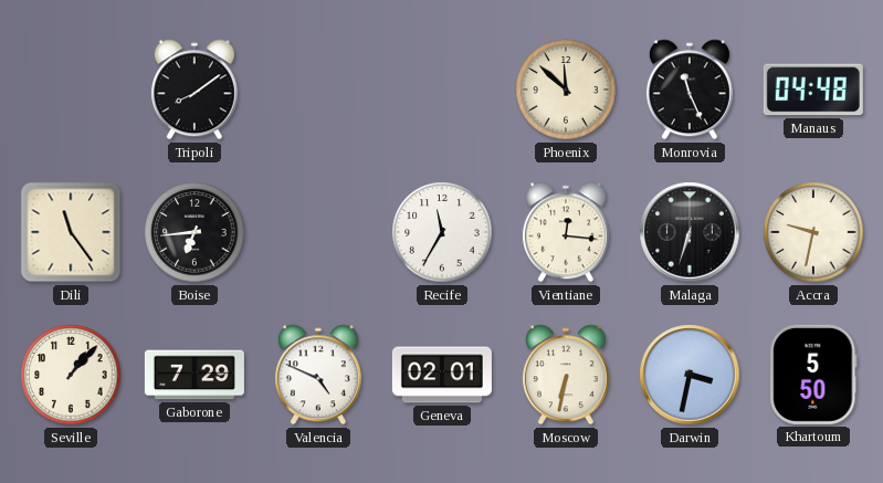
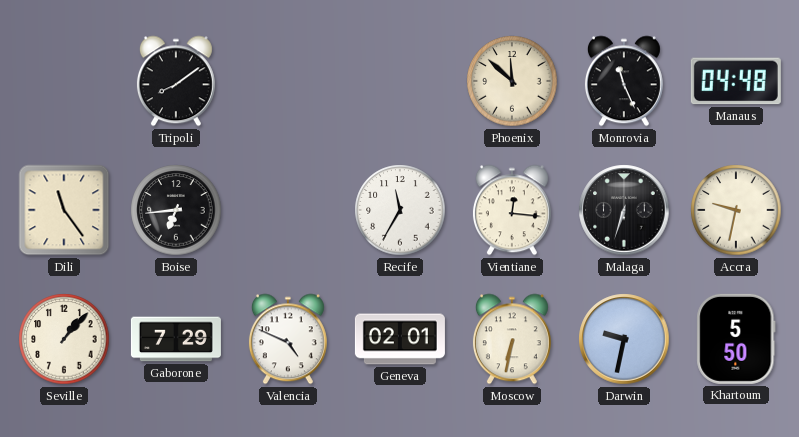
Darwin: 3:32 -> 9:32
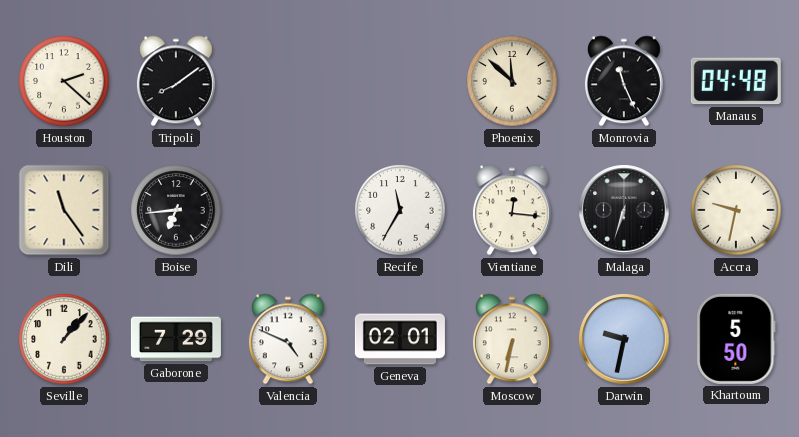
Houston: none -> 2:22
